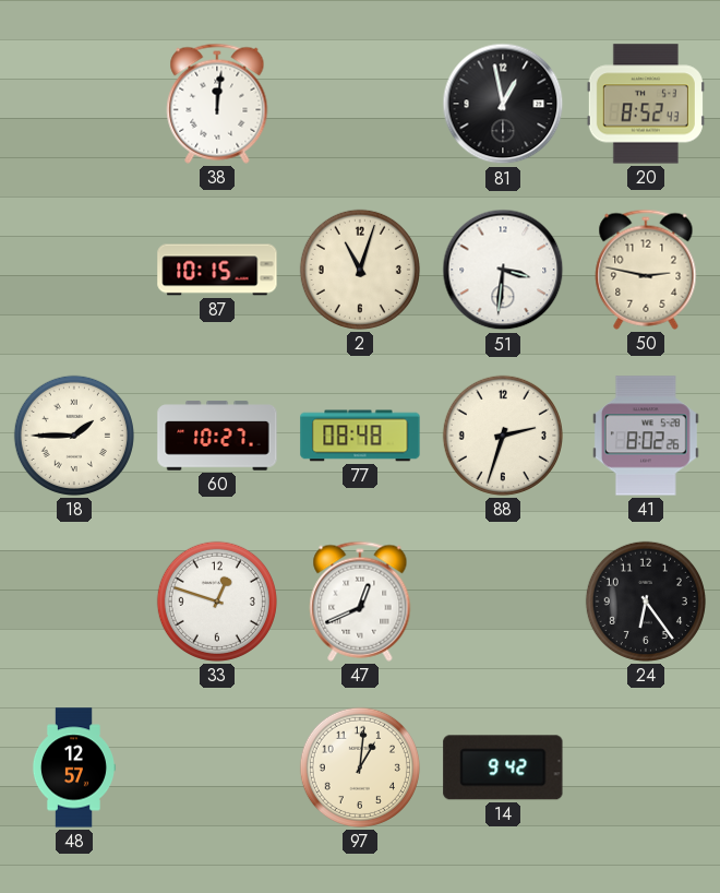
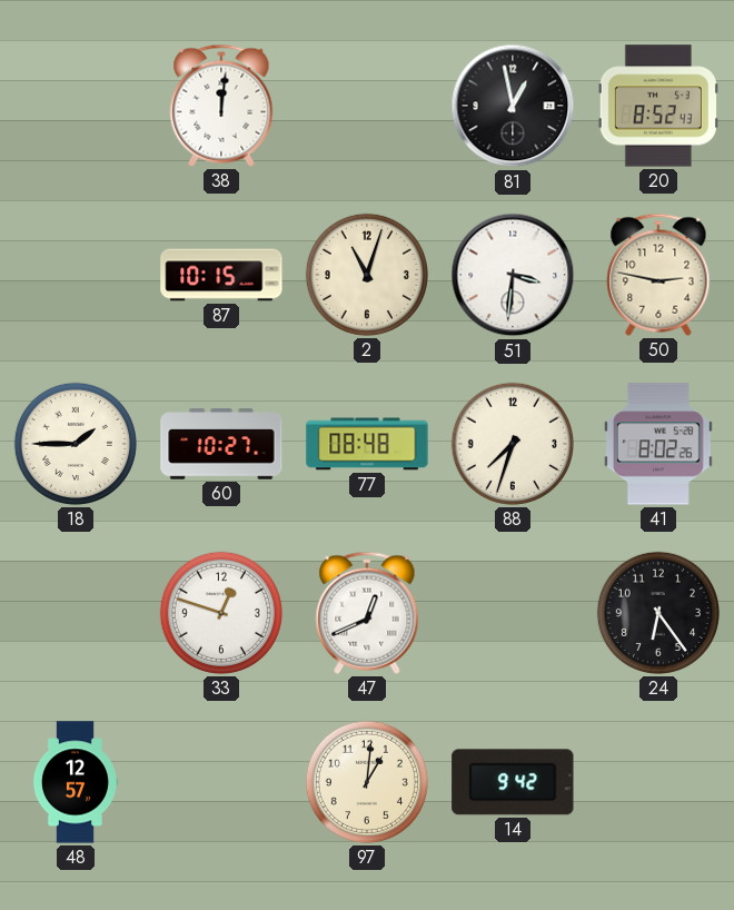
88: 2:33 -> 7:33
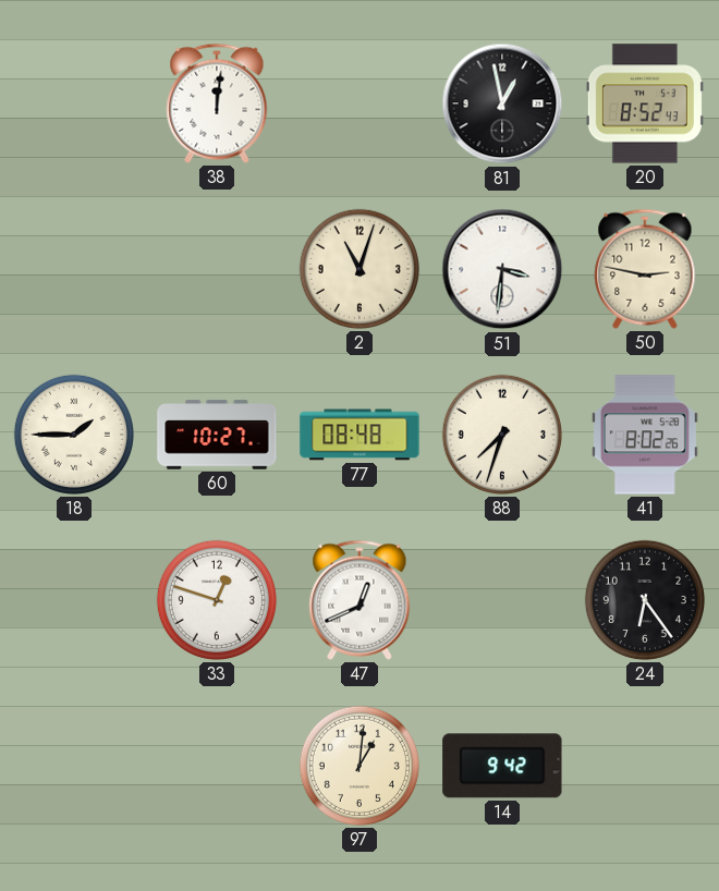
87: 10:15 -> none
48: 12:57 -> none
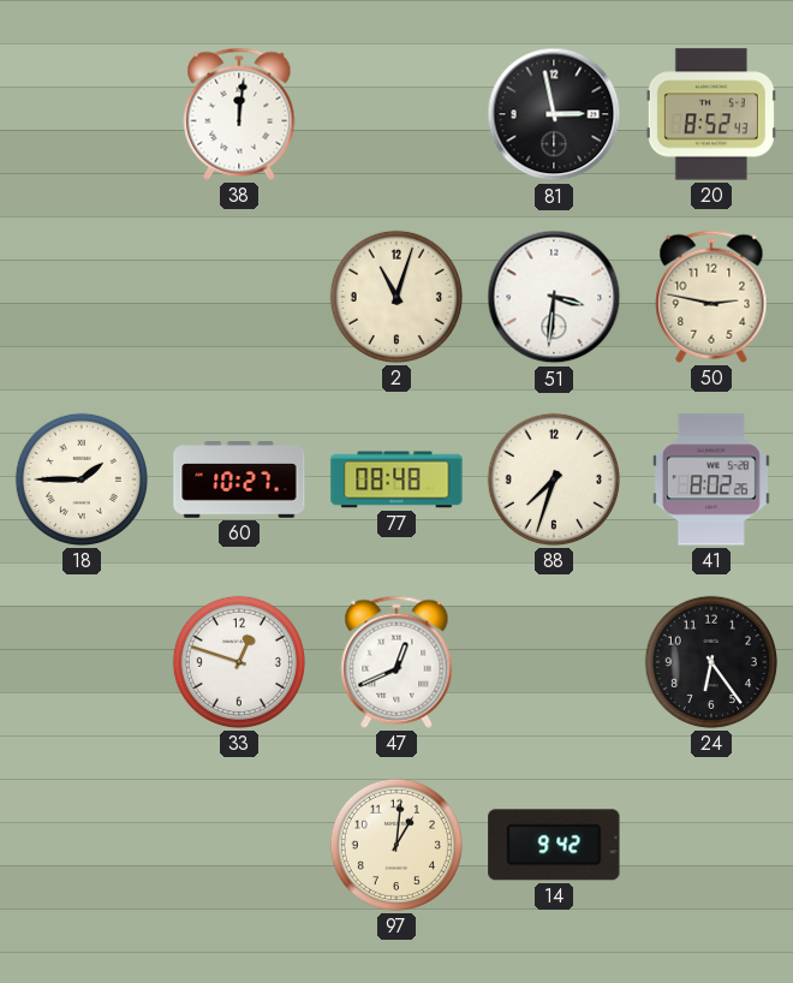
81: 12:58 -> 2:58
